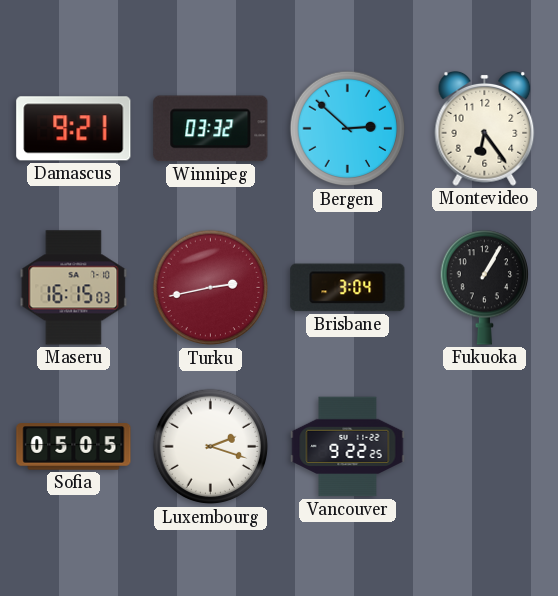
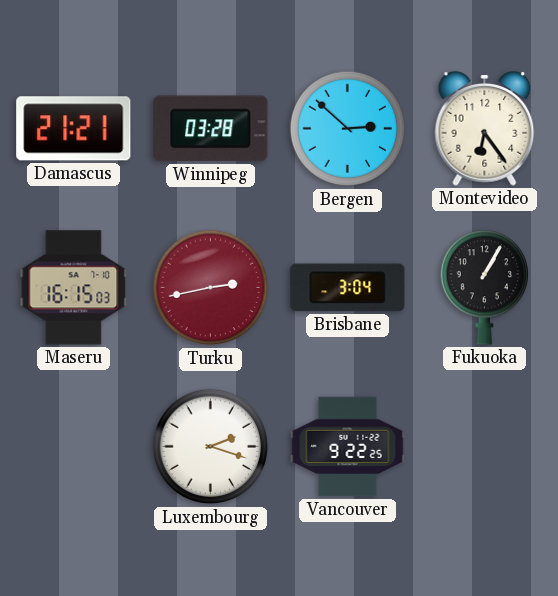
Damascus: 9:21 -> 21:21
Winnipeg: 03:32 -> 03:28
Sofia: 05:05 -> none
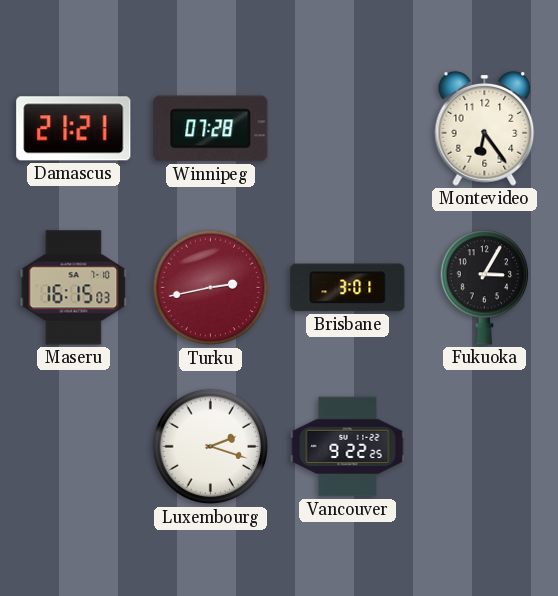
Winnipeg: 03:28 -> 07:28
Bergen: 2:52 -> none
Brisbane: 3:04 -> 3:01
Fukuoka: 1:05 -> 3:05
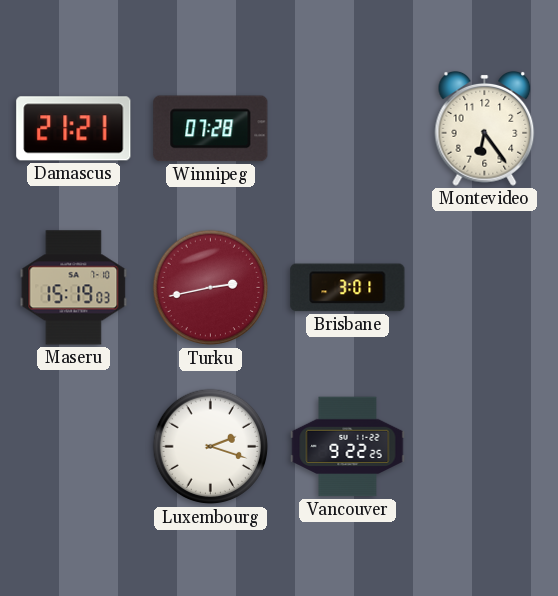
Maseru: 16:15 -> 15:19
Fukuoka: 3:05 -> none
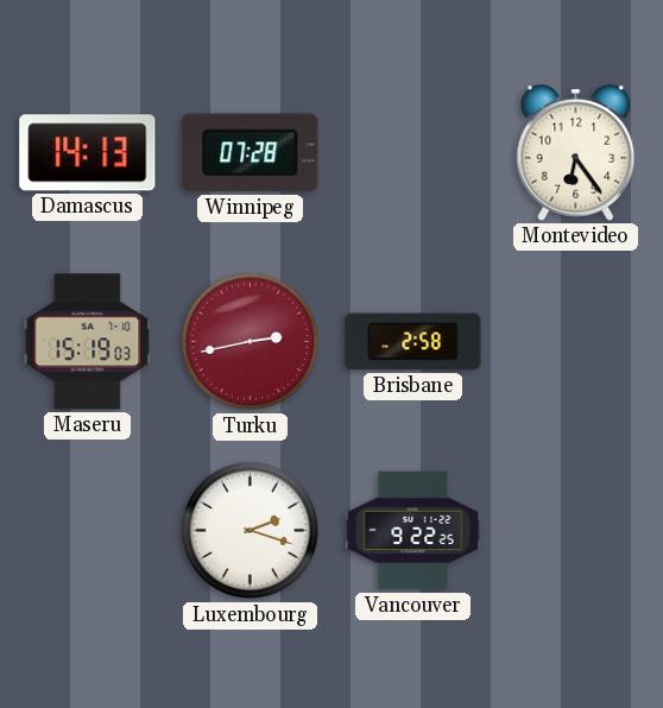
Damascus: 21:21 -> 14:13
Brisbane: 3:01 -> 2:58
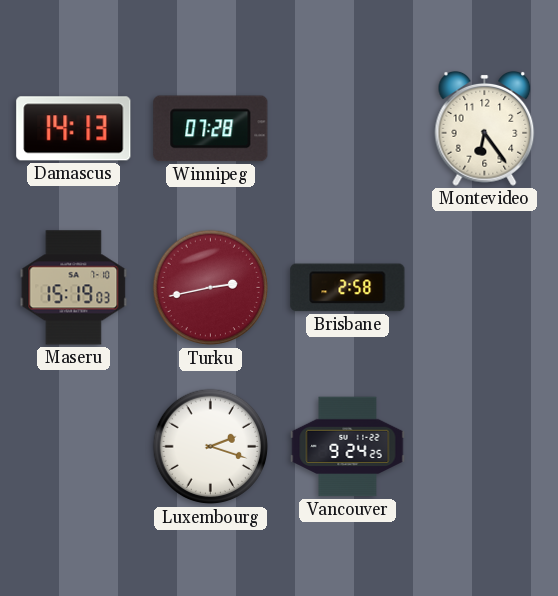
Vancouver: 9:22 -> 9:24
